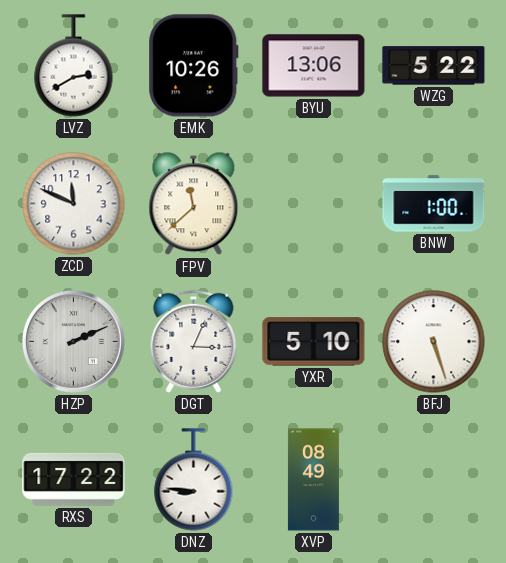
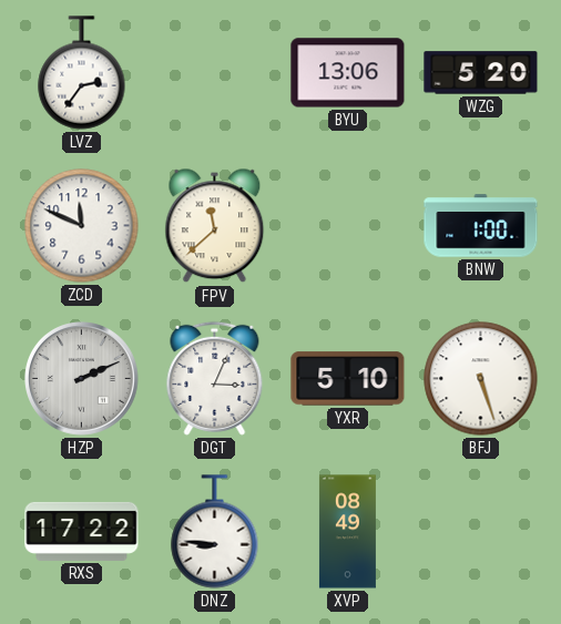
LVZ: 2:40 -> 2:36
EMK: 10:26 -> none
WZG: 5:22 -> 5:20
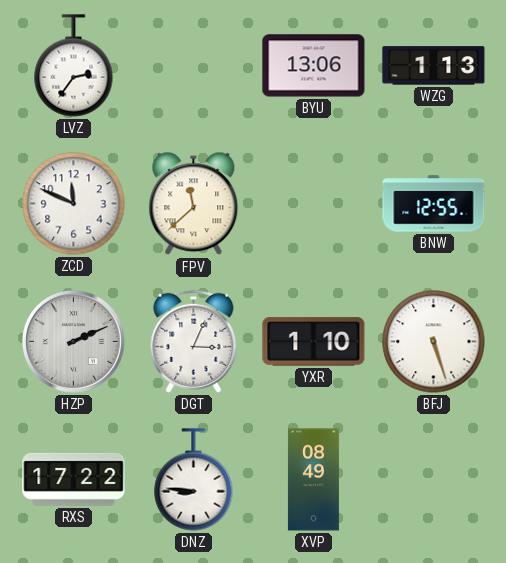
WZG: 5:20 -> 1:13
BNW: 1:00 -> 12:55
YXR: 5:10 -> 1:10
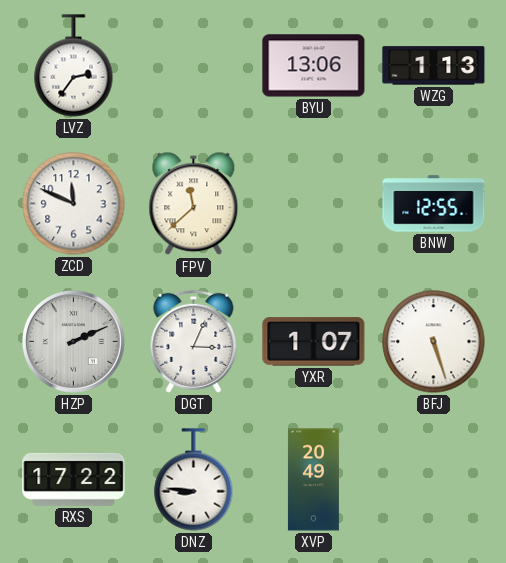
YXR: 1:10 -> 1:07
XVP: 08:49 -> 20:49
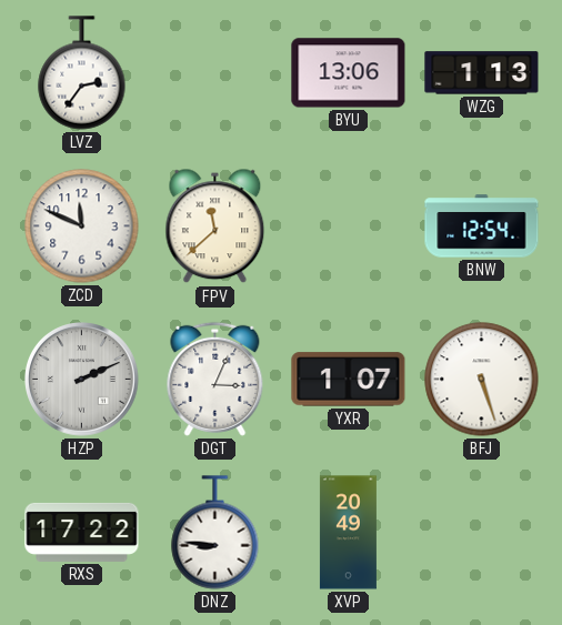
BNW: 12:55 -> 12:54
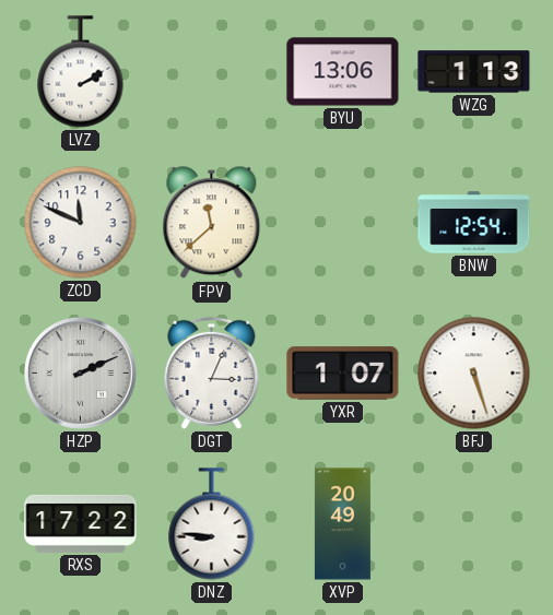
LVZ: 2:36 -> 2:10
